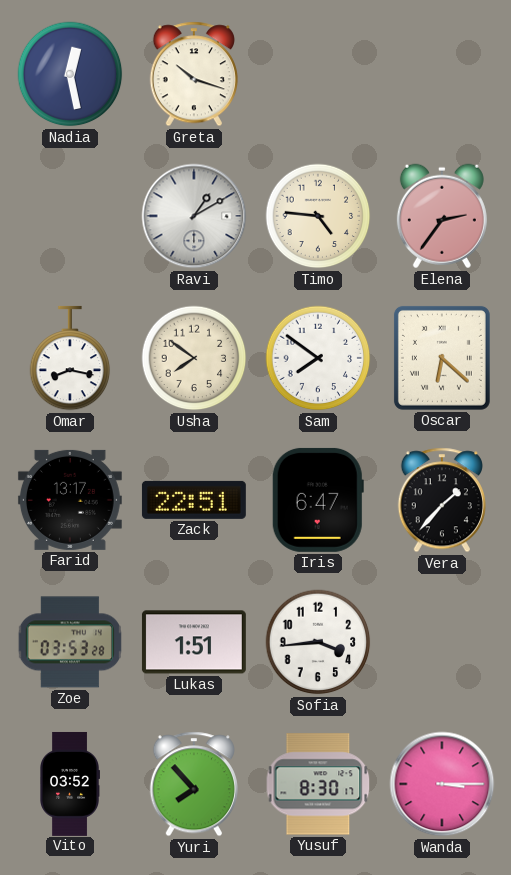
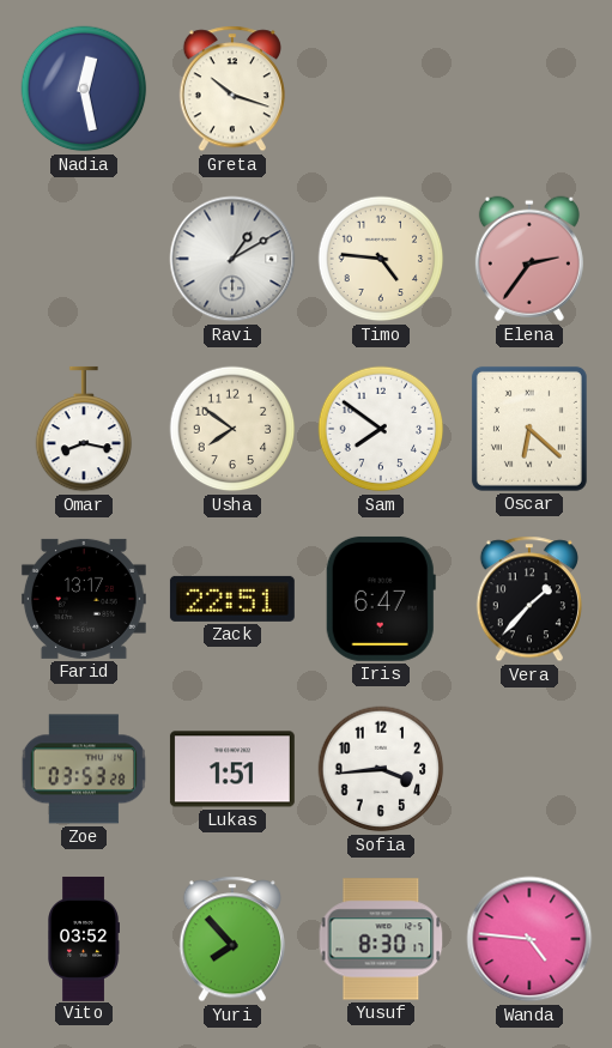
Wanda: 3:15 -> 4:46
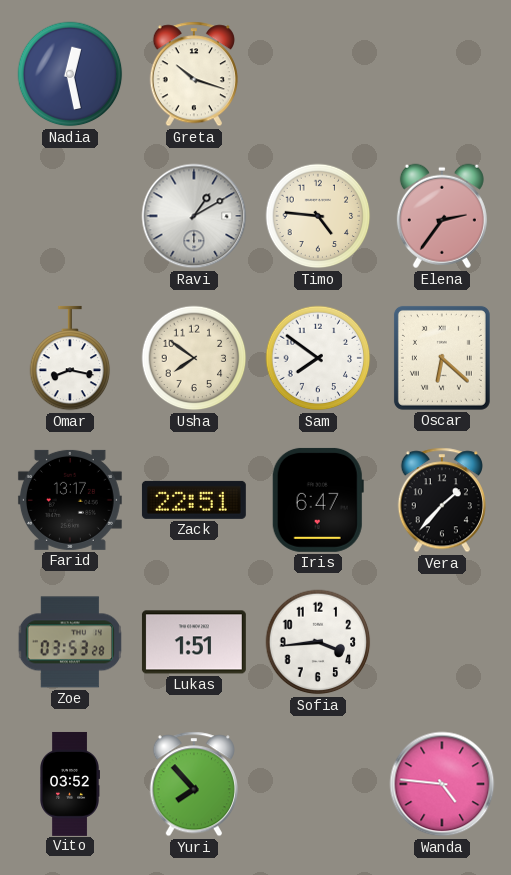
Yusuf: 8:30 -> none
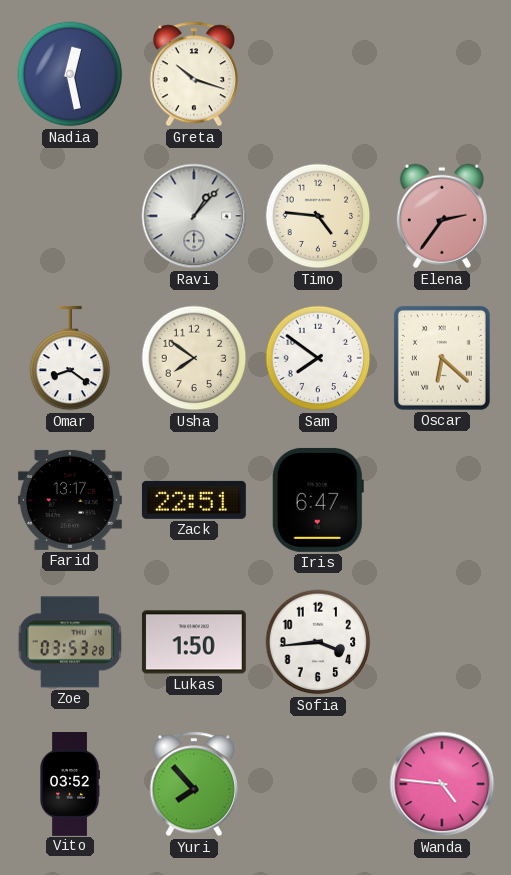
Ravi: 1:10 -> 1:07
Omar: 8:17 -> 8:21
Vera: 1:37 -> none
Lukas: 1:51 -> 1:50
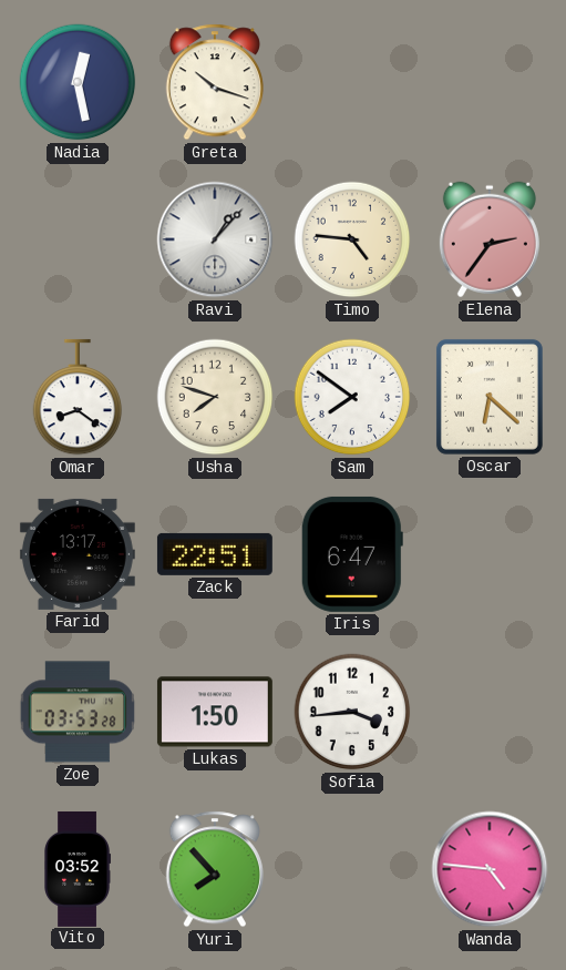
Usha: 7:51 -> 7:48
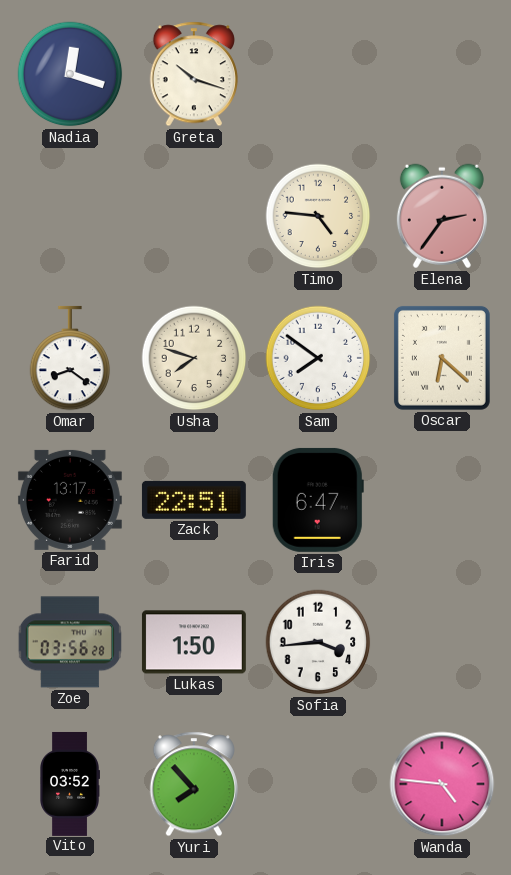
Nadia: 12:28 -> 12:18
Ravi: 1:07 -> none
Zoe: 03:53 -> 03:56
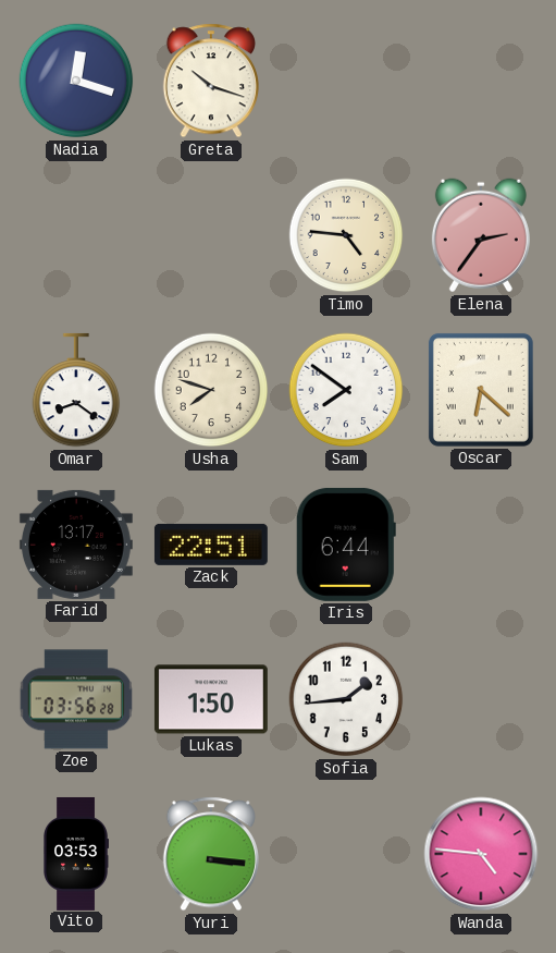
Iris: 6:47 -> 6:44
Sofia: 3:44 -> 1:44
Vito: 03:52 -> 03:53
Yuri: 7:53 -> 3:16
